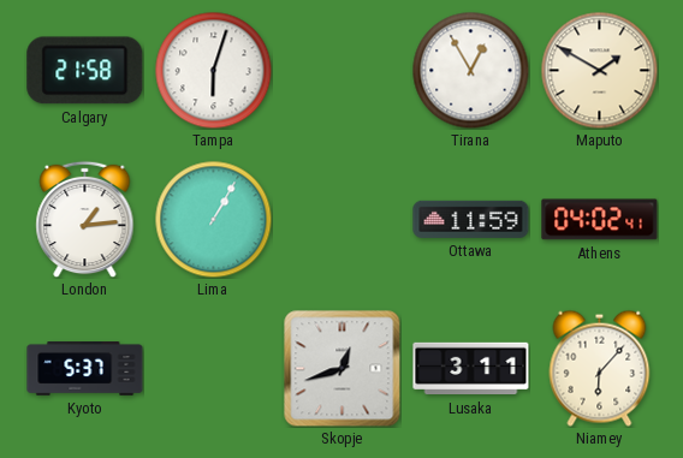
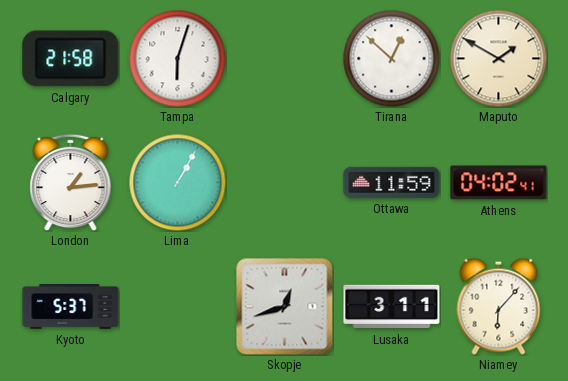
Tirana: 12:55 -> 12:52
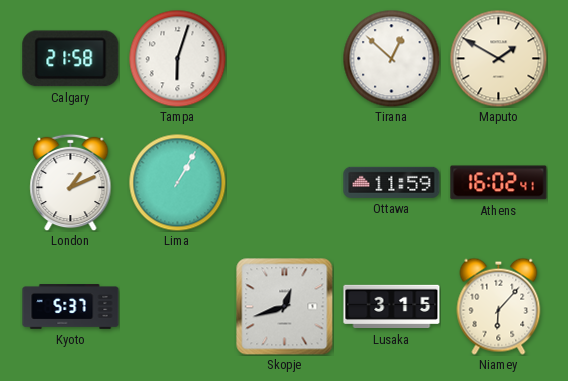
London: 1:14 -> 1:11
Athens: 04:02 -> 16:02
Lusaka: 3:11 -> 3:15
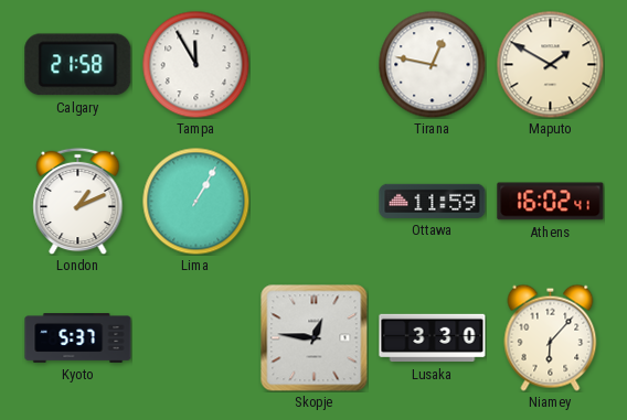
Tampa: 6:03 -> 11:55
Tirana: 12:52 -> 12:47
Skopje: 12:42 -> 12:46
Lusaka: 3:15 -> 3:30
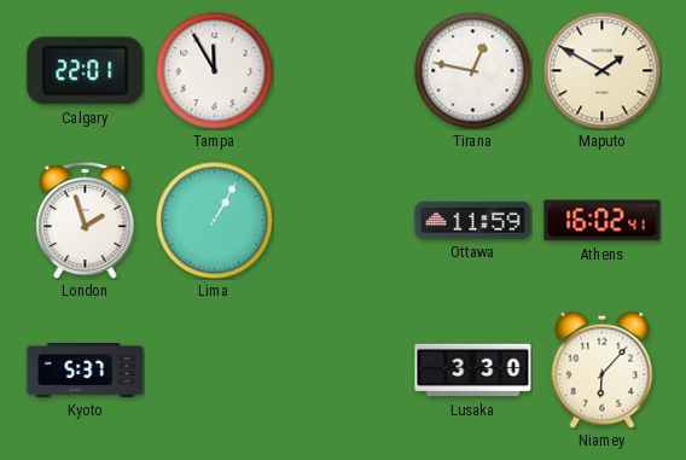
Calgary: 21:58 -> 22:01
London: 1:11 -> 1:57
Skopje: 12:46 -> none
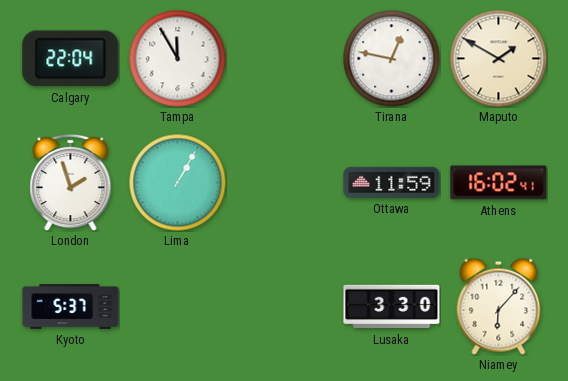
Calgary: 22:01 -> 22:04
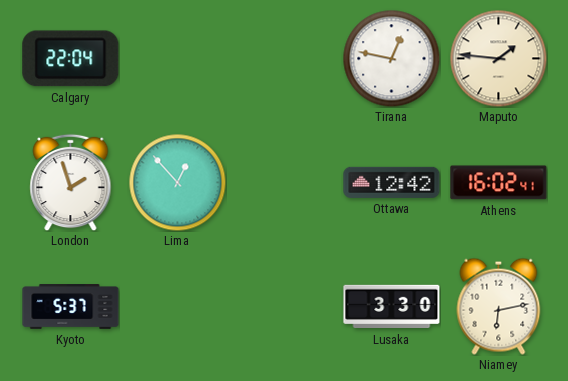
Tampa: 11:55 -> none
Maputo: 1:50 -> 1:46
Lima: 1:05 -> 12:53
Ottawa: 11:59 -> 12:42
Niamey: 6:07 -> 6:13
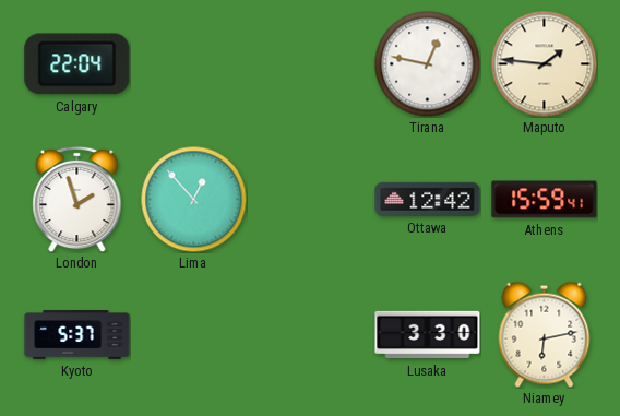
Athens: 16:02 -> 15:59
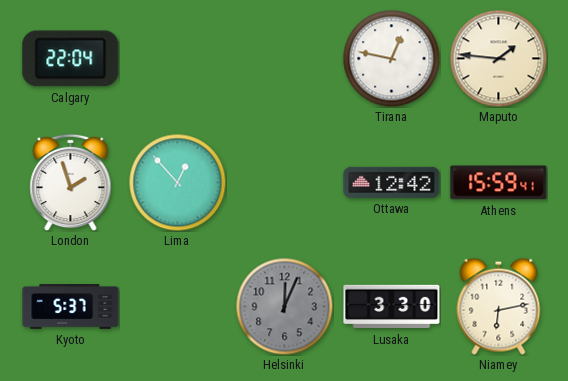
Helsinki: none -> 12:04
